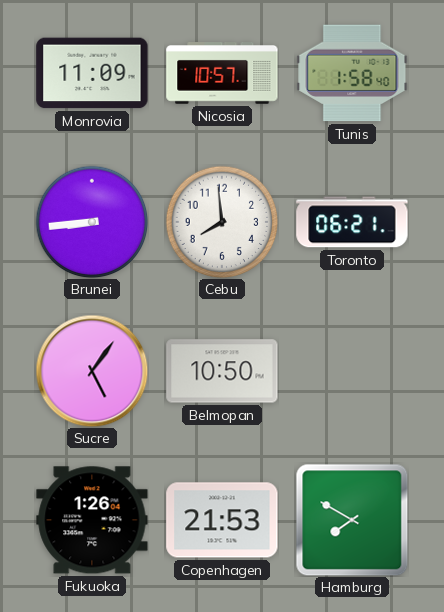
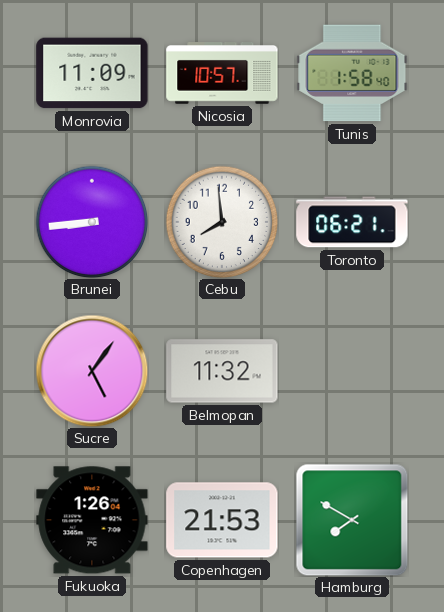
Belmopan: 10:50 -> 11:32
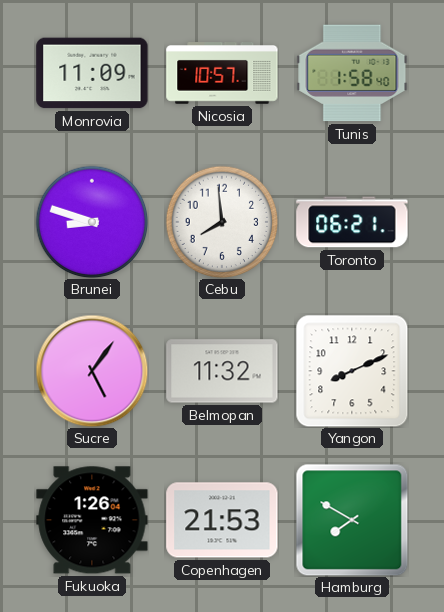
Brunei: 8:44 -> 8:48
Yangon: none -> 8:11
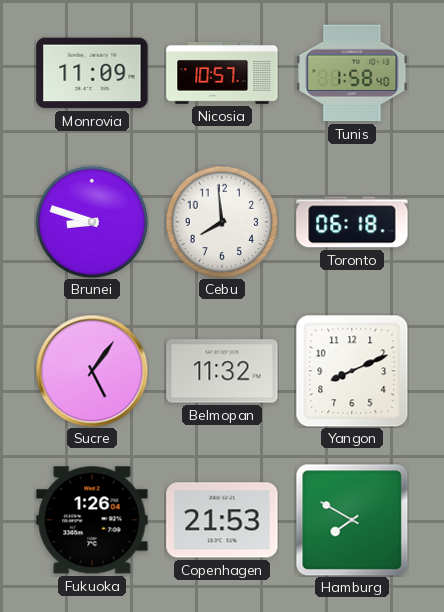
Toronto: 06:21 -> 06:18
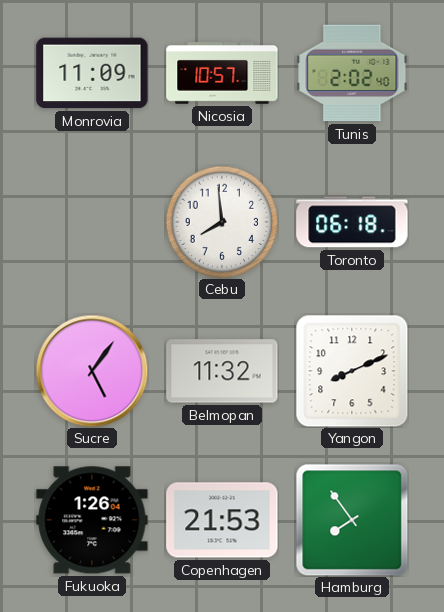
Tunis: 1:58 -> 2:02
Brunei: 8:48 -> none
Hamburg: 7:50 -> 7:54
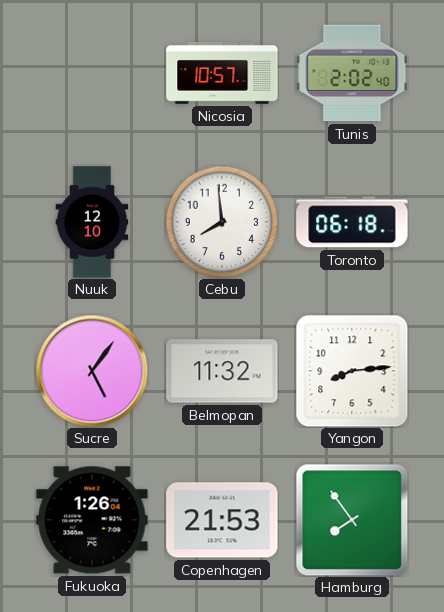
Monrovia: 11:09 -> none
Nuuk: none -> 12:10
Yangon: 8:11 -> 8:14
